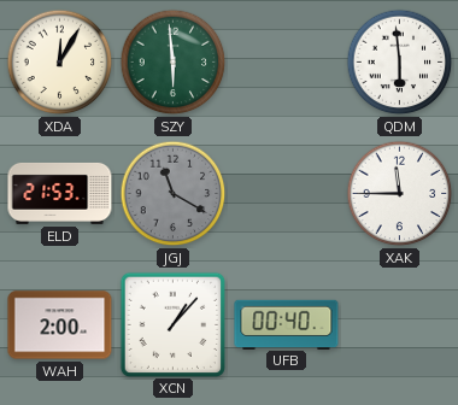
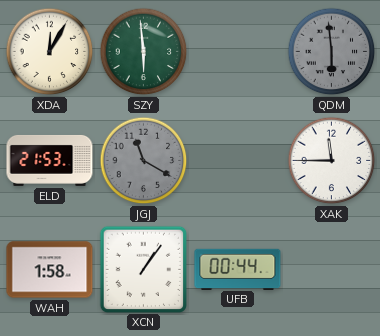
QDM dial: white -> grey
WAH: 2:00 -> 1:58
XCN: 1:07 -> 1:06
UFB: 00:40 -> 00:44
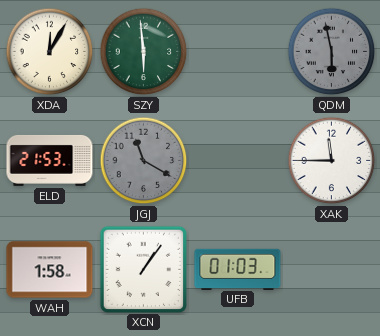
QDM: 5:59 -> 5:58
UFB: 00:44 -> 01:03
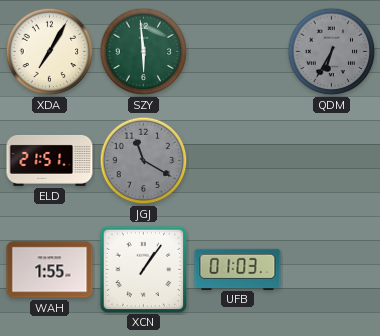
XDA: 12:05 -> 7:05
QDM: 5:58 -> 6:35
ELD: 21:53 -> 21:51
XAK: 11:45 -> none
WAH: 1:58 -> 1:55
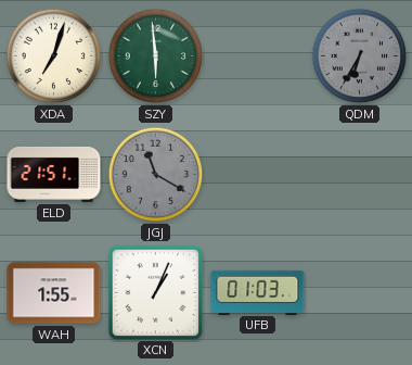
XDA: 7:05 -> 7:03
XCN: 1:06 -> 1:04
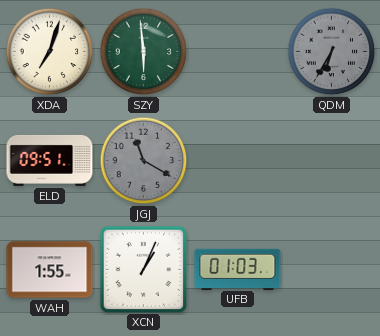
ELD: 21:51 -> 09:51
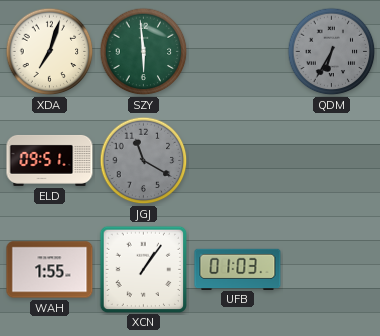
XCN: 1:04 -> 1:06
